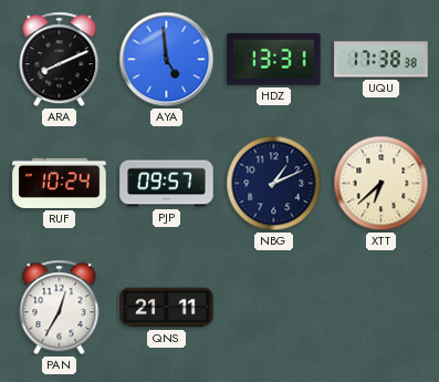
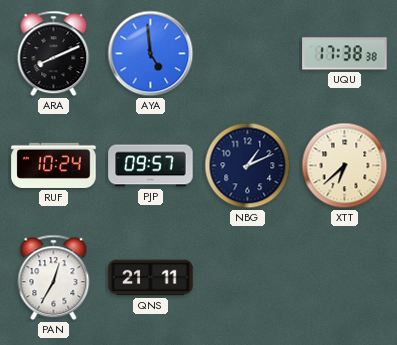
HDZ: 13:31 -> none
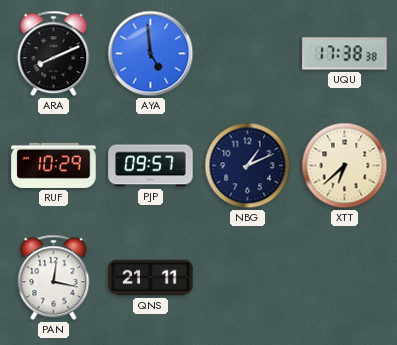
RUF: 10:24 -> 10:29
PAN: 12:35 -> 12:17
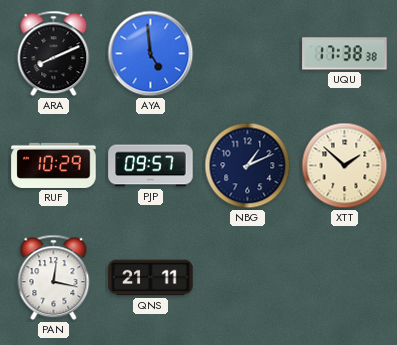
XTT: 6:38 -> 1:52
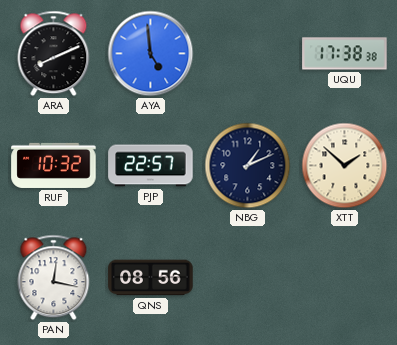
RUF: 10:29 -> 10:32
PJP: 09:57 -> 22:57
QNS: 21:11 -> 08:56
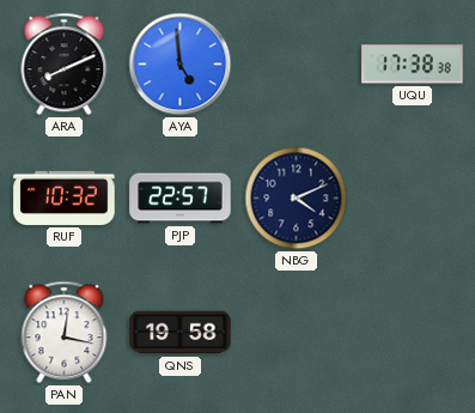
NBG: 1:11 -> 4:11
XTT: 1:52 -> none
QNS: 08:56 -> 19:58
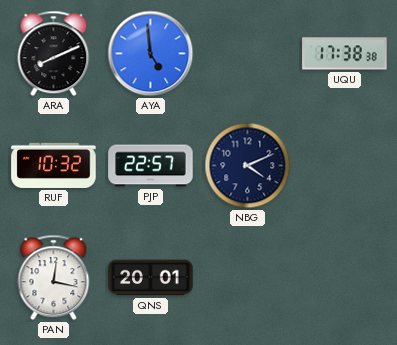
QNS: 19:58 -> 20:01
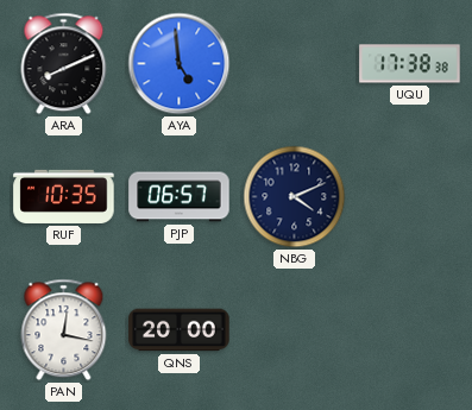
RUF: 10:32 -> 10:35
PJP: 22:57 -> 06:57
QNS: 20:01 -> 20:00
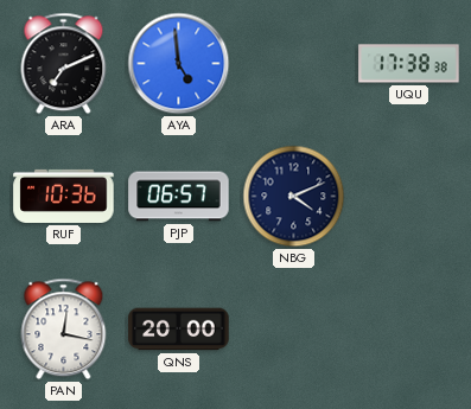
ARA: 8:11 -> 7:11
RUF: 10:35 -> 10:36
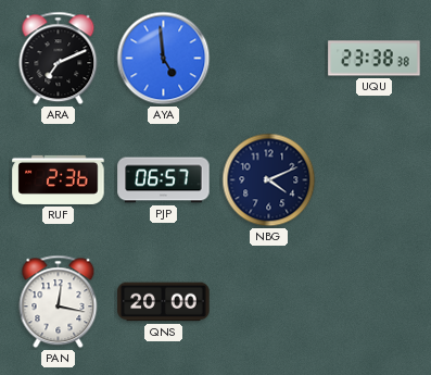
UQU: 17:38 -> 23:38
RUF: 10:36 -> 2:36
